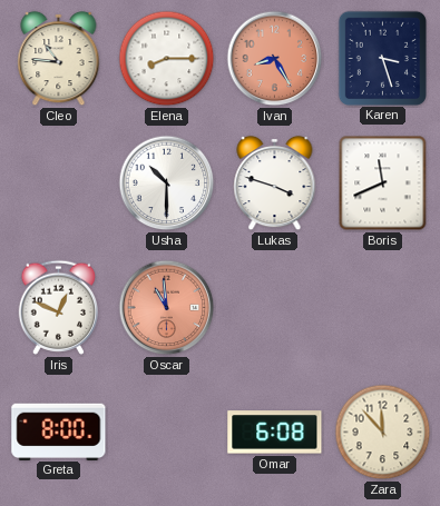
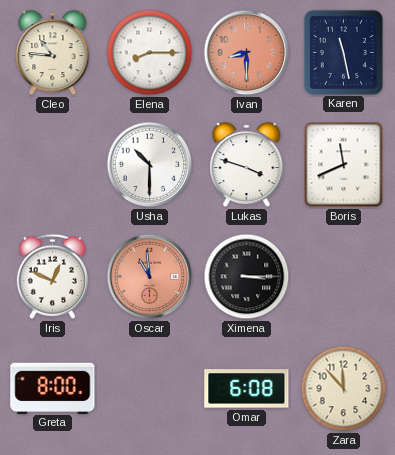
Ivan: 8:25 -> 8:30
Karen: 3:27 -> 11:28
Ximena: none -> 3:15
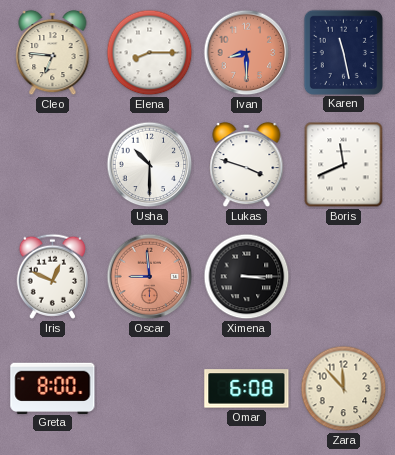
Cleo: 10:46 -> 6:46
Oscar: 10:59 -> 8:59
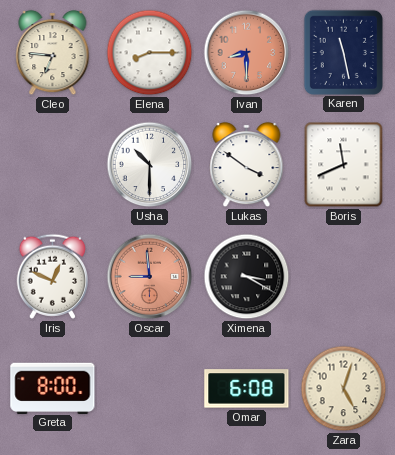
Lukas: 3:48 -> 3:51
Ximena: 3:15 -> 3:20
Zara: 11:53 -> 5:03
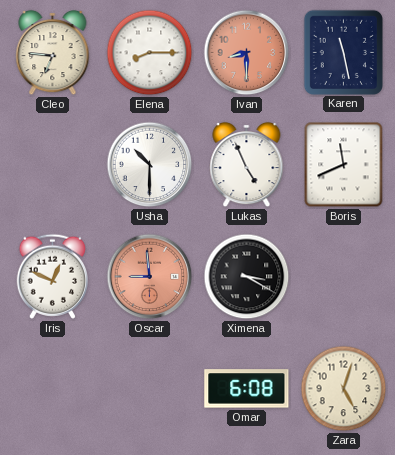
Lukas: 3:51 -> 4:56
Greta: 8:00 -> none
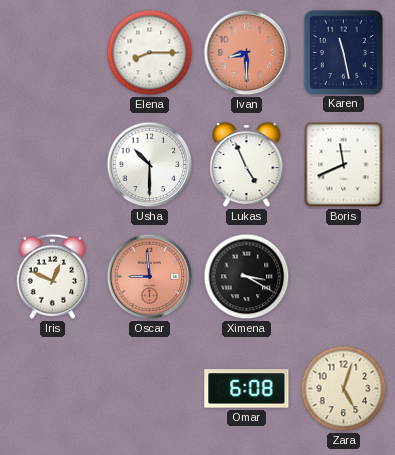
Cleo: 6:46 -> none
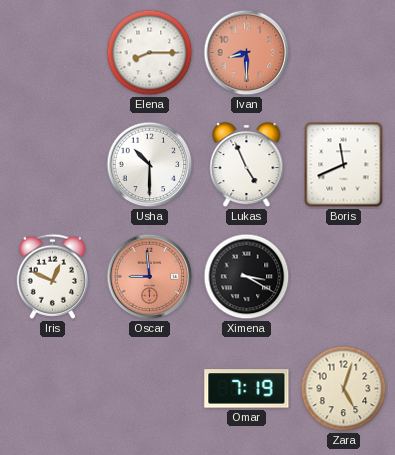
Karen: 11:28 -> none
Omar: 6:08 -> 7:19
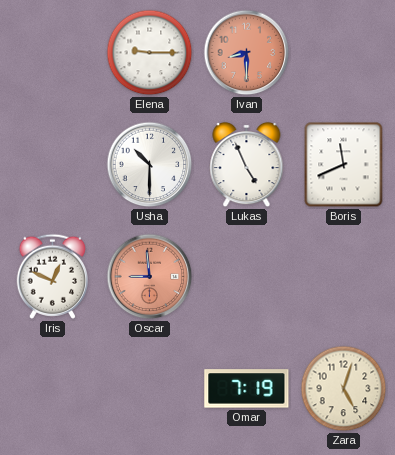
Elena: 8:15 -> 9:15
Ximena: 3:20 -> none
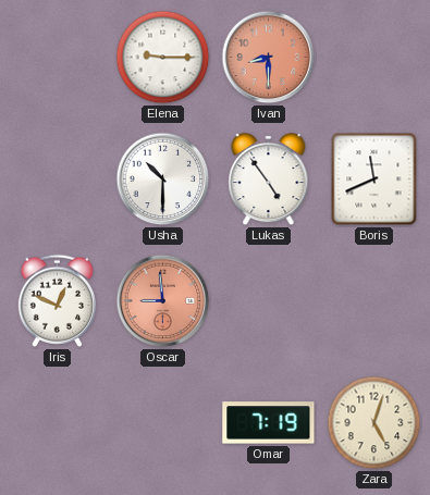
Lukas: 4:56 -> 4:54
